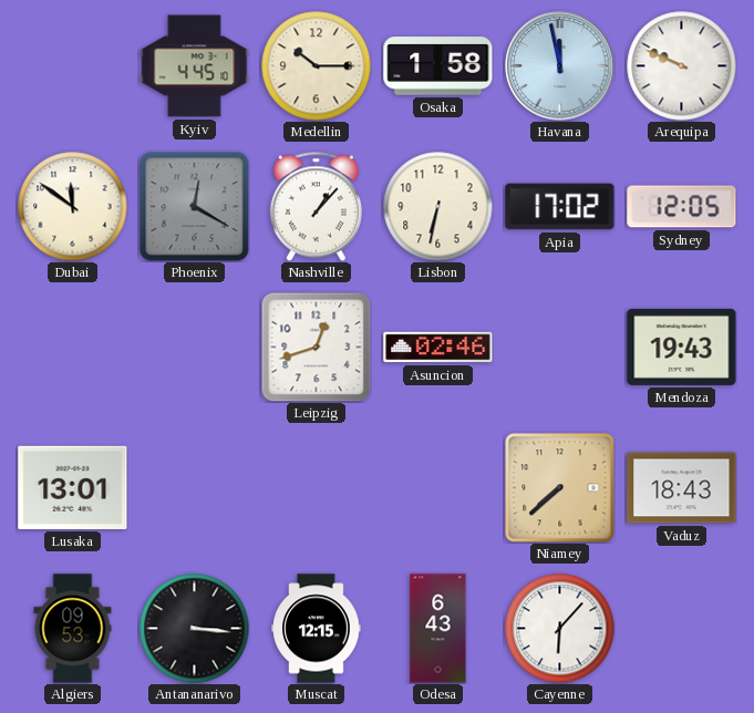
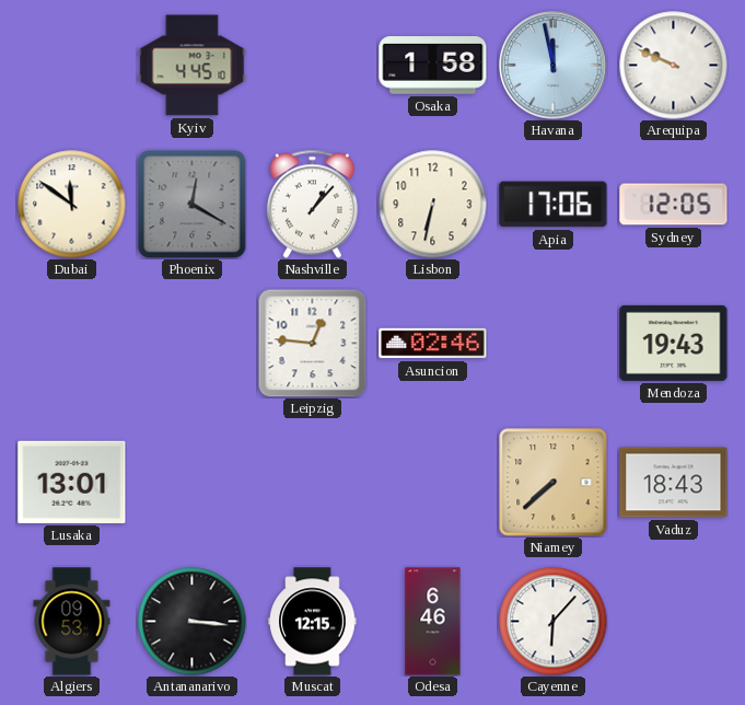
Medellin: 10:15 -> none
Apia: 17:02 -> 17:06
Leipzig: 12:42 -> 12:46
Odesa: 6:43 -> 6:46
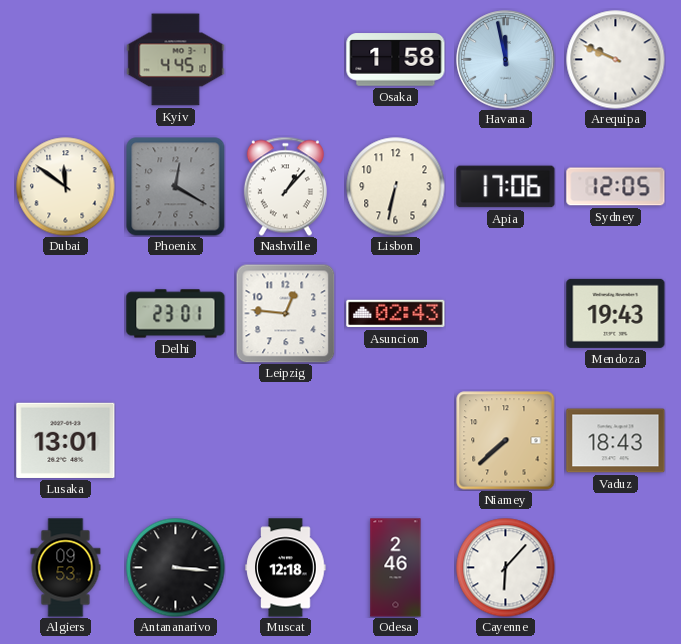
Delhi: none -> 23:01
Asuncion: 02:46 -> 02:43
Muscat: 12:15 -> 12:18
Odesa: 6:46 -> 2:46
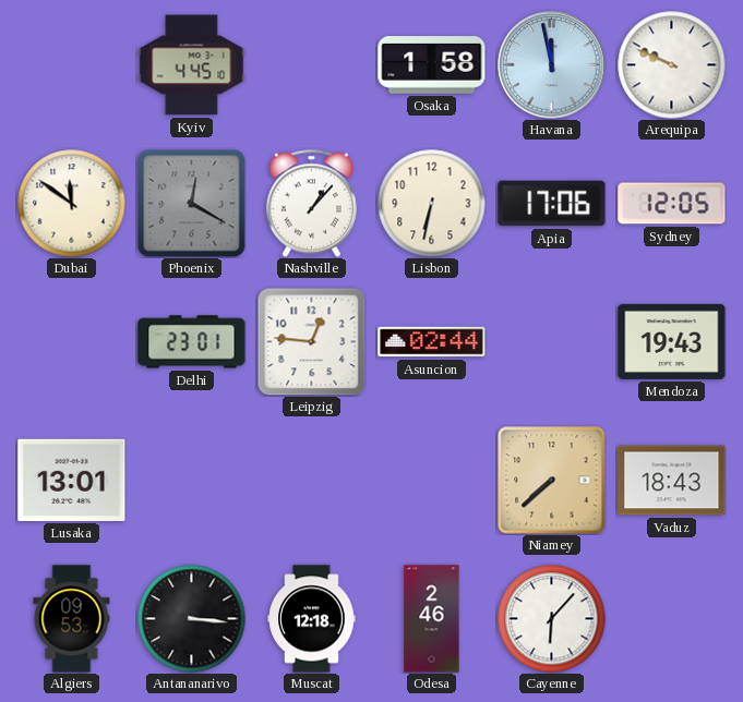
Asuncion: 02:43 -> 02:44
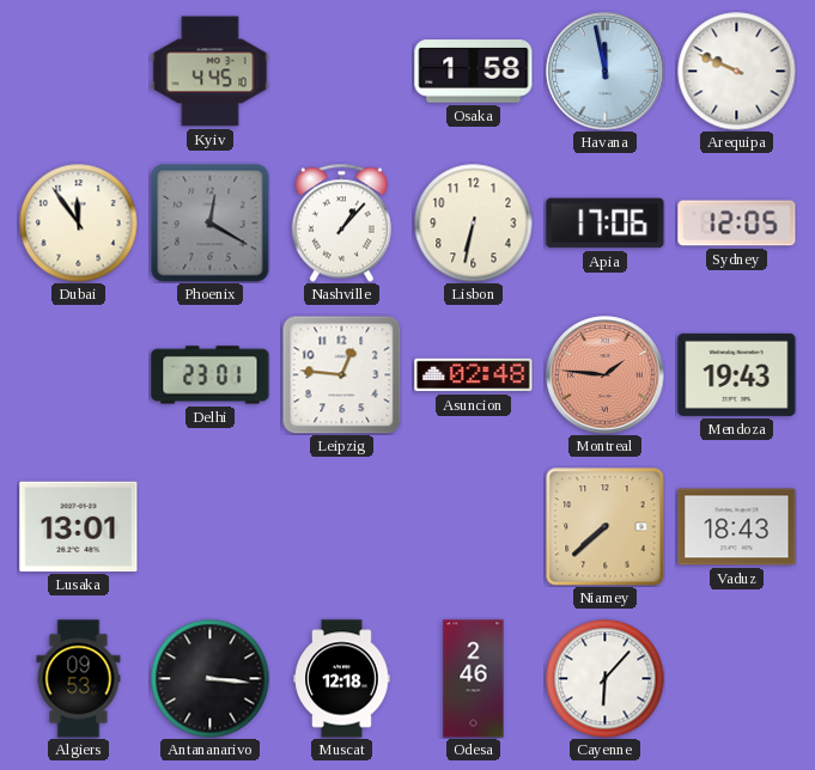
Dubai: 11:51 -> 11:54
Asuncion: 02:44 -> 02:48
Montreal: none -> 1:46
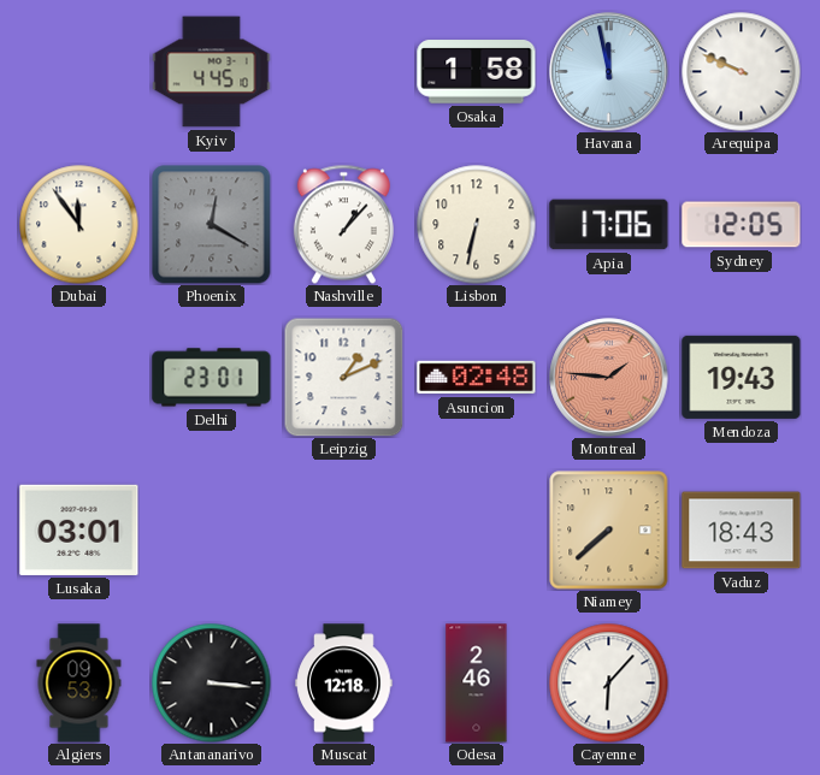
Leipzig: 12:46 -> 1:11
Lusaka: 13:01 -> 03:01
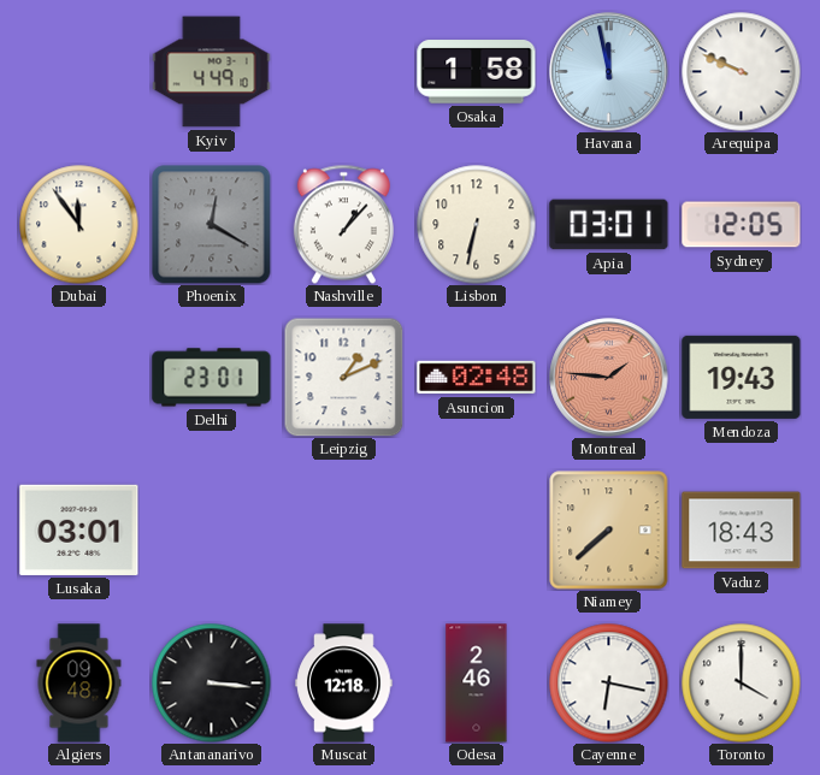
Kyiv: 4:45 -> 4:49
Apia: 17:06 -> 03:01
Algiers: 09:53 -> 09:48
Cayenne: 6:07 -> 6:17
Toronto: none -> 4:00
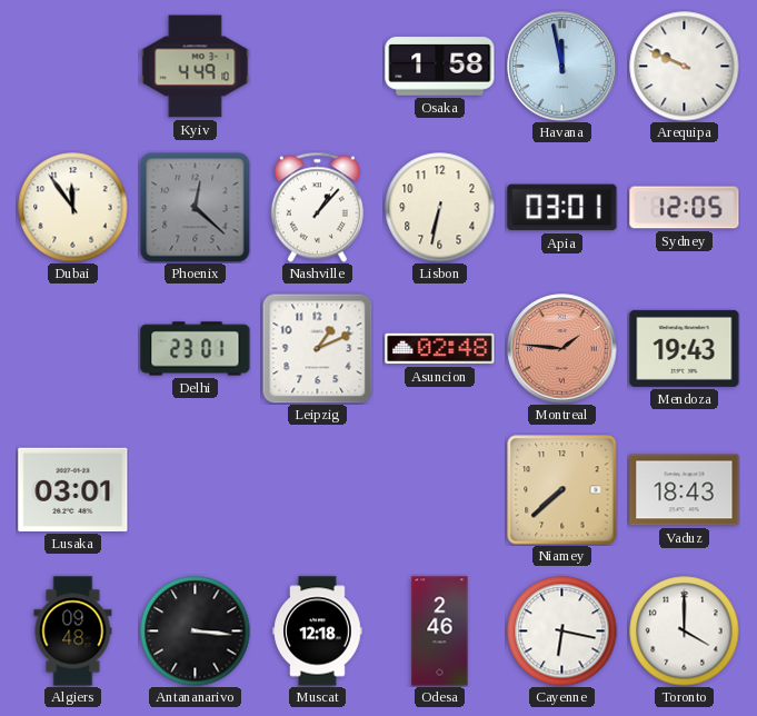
Phoenix: 12:20 -> 12:22
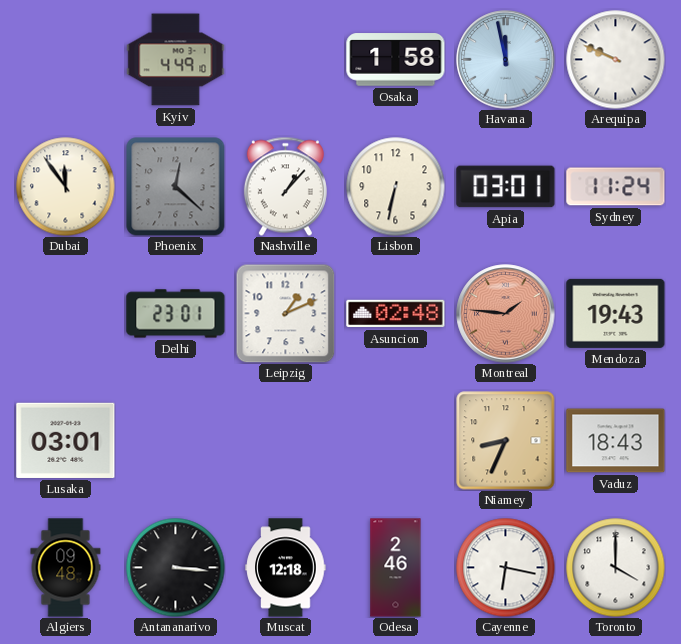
Sydney: 12:05 -> 11:24
Niamey: 7:38 -> 8:34
